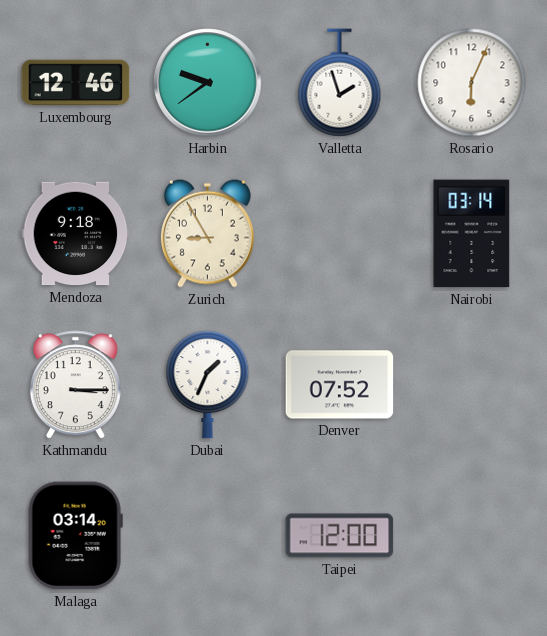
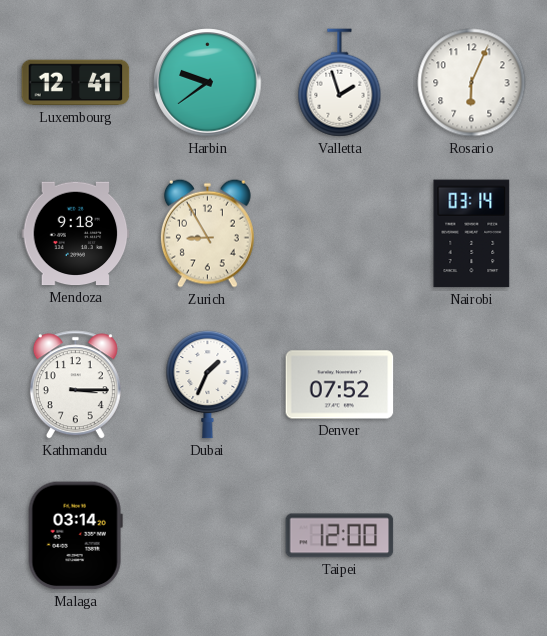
Luxembourg: 12:46 -> 12:41
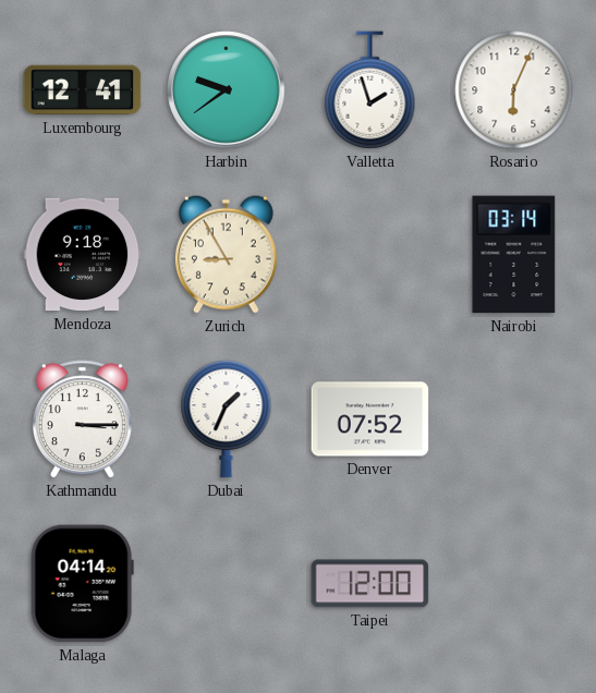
Malaga: 03:14 -> 04:14
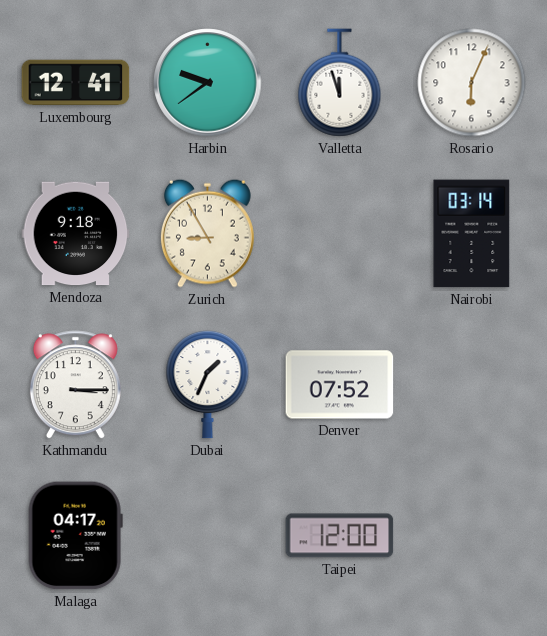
Valletta: 1:57 -> 11:57
Malaga: 04:14 -> 04:17
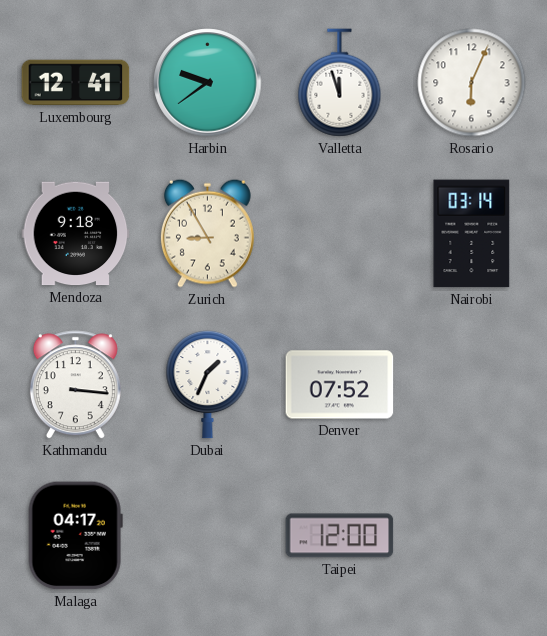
Kathmandu: 3:15 -> 3:16
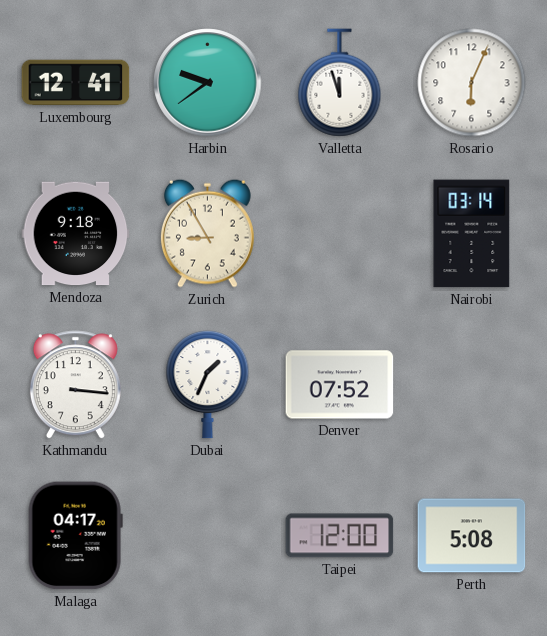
Perth: none -> 5:08
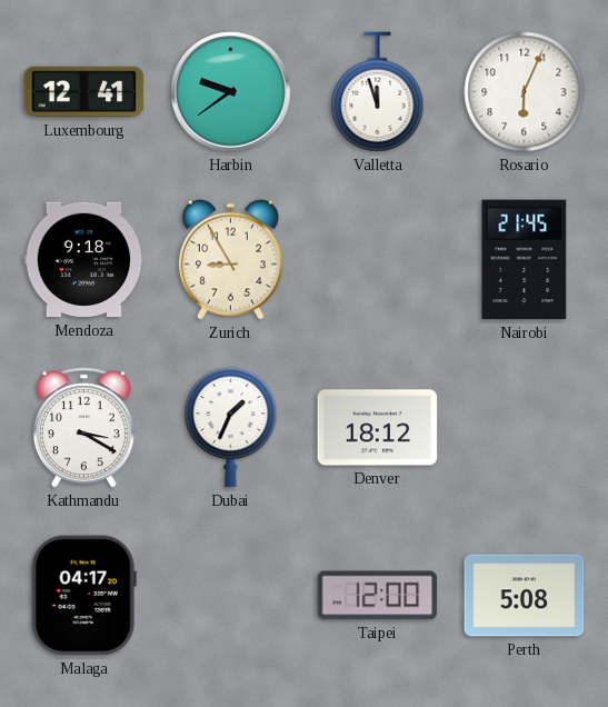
Nairobi: 03:14 -> 21:45
Kathmandu: 3:16 -> 3:20
Denver: 07:52 -> 18:12
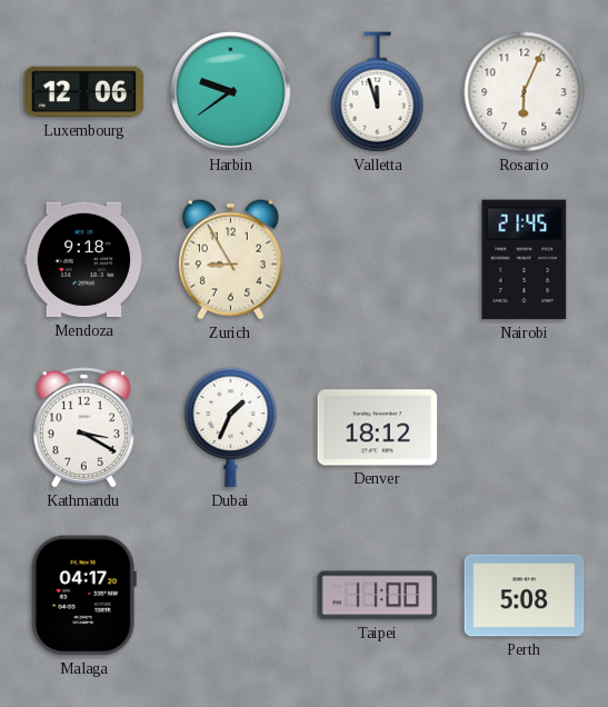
Luxembourg: 12:41 -> 12:06
Taipei: 12:00 -> 11:00
